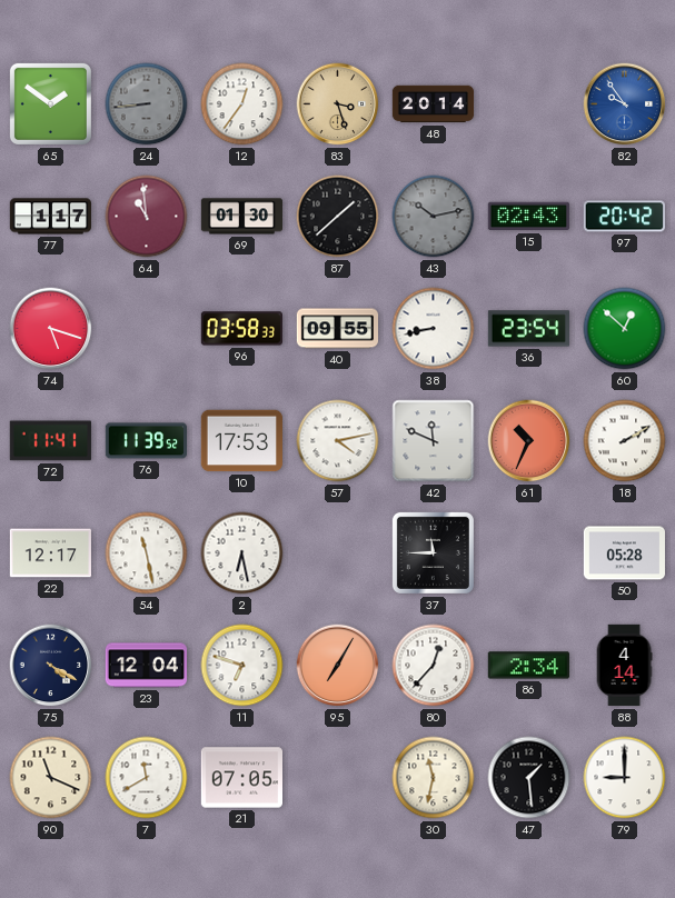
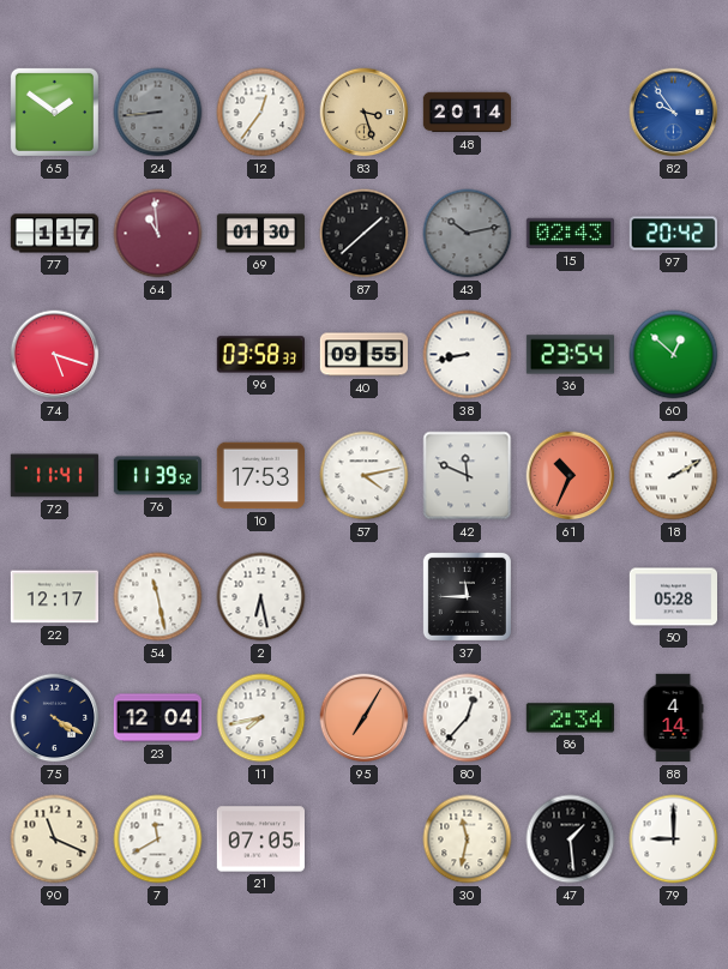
11: 6:48 -> 7:43
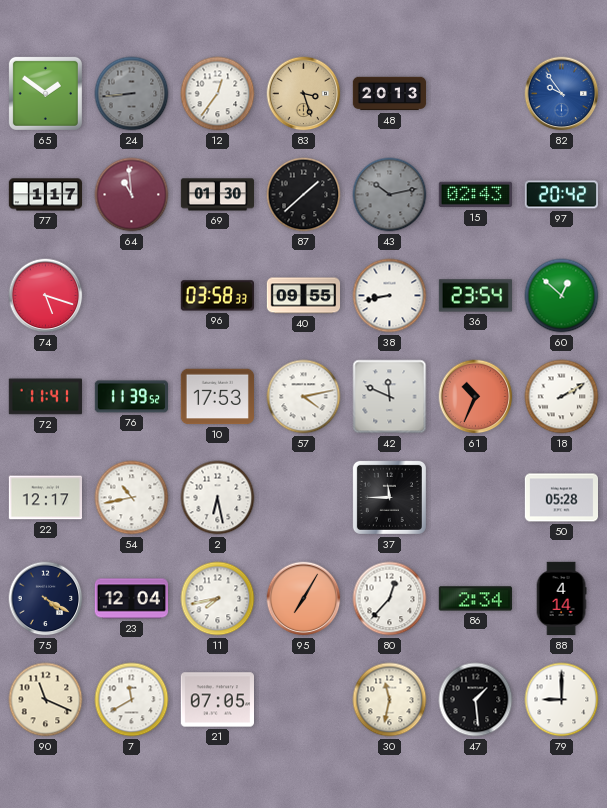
48: 20:14 -> 20:13
54: 11:28 -> 10:43
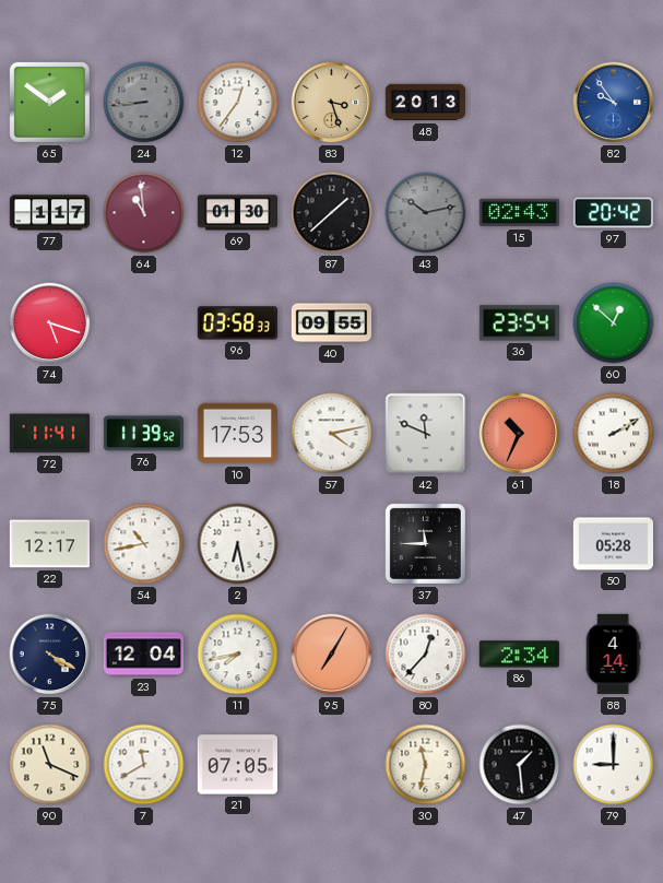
38: 8:43 -> none
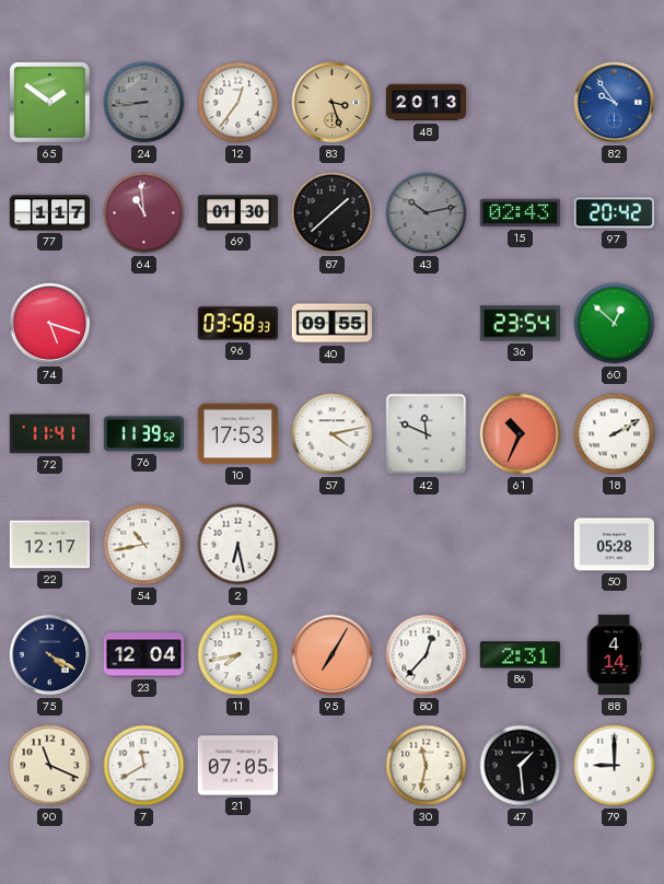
37: 11:45 -> none
86: 2:34 -> 2:31
